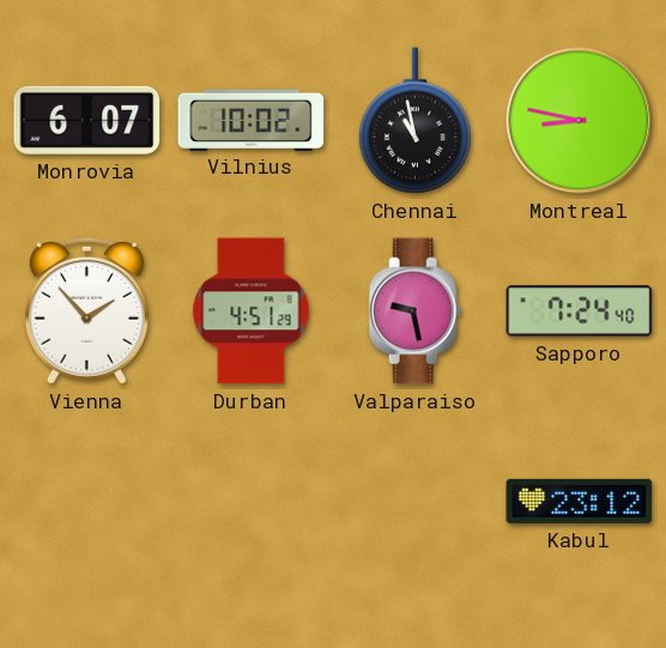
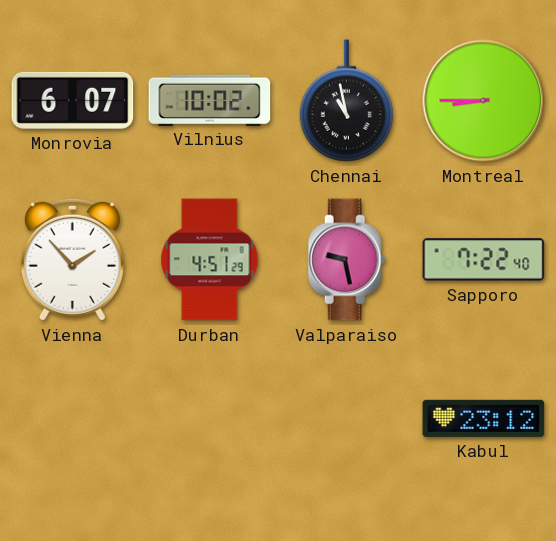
Montreal: 8:47 -> 8:45
Sapporo: 7:24 -> 7:22
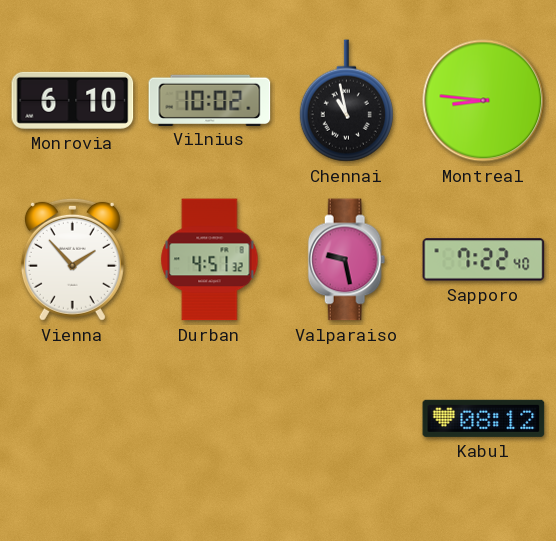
Monrovia: 6:07 -> 6:10
Montreal: 8:45 -> 8:46
Durban: 4:51:29 -> 4:51:32
Kabul: 23:12 -> 08:12
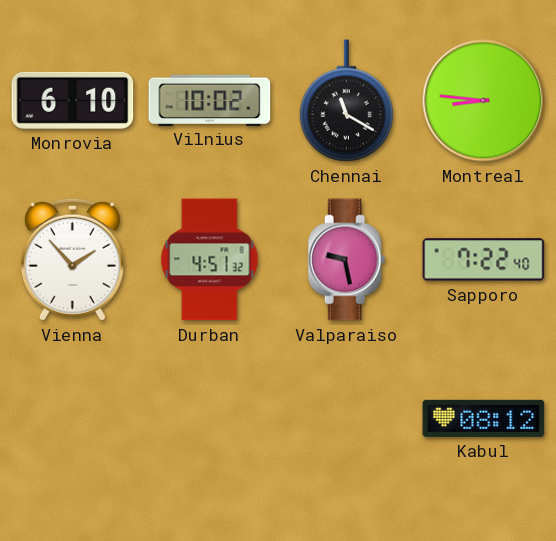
Chennai: 10:58 -> 11:20
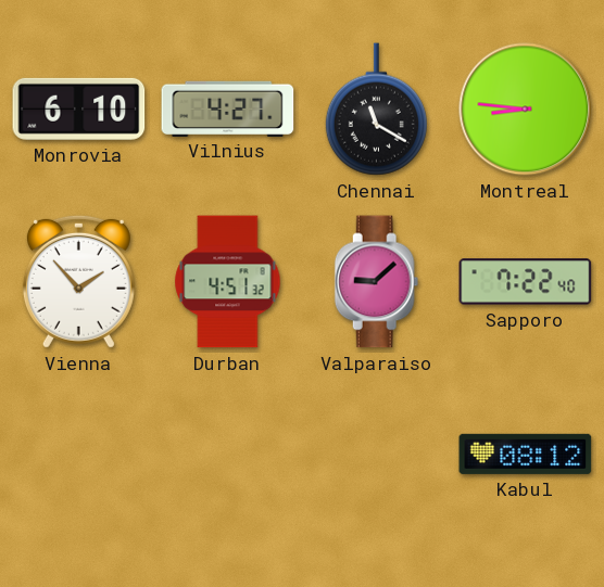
Vilnius: 10:02 -> 4:27
Valparaiso: 9:28 -> 9:08
